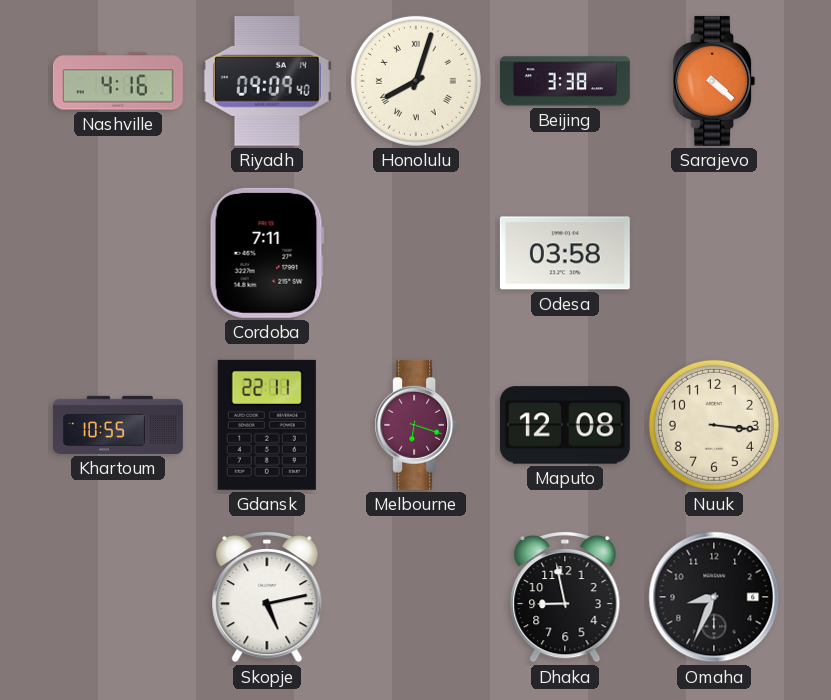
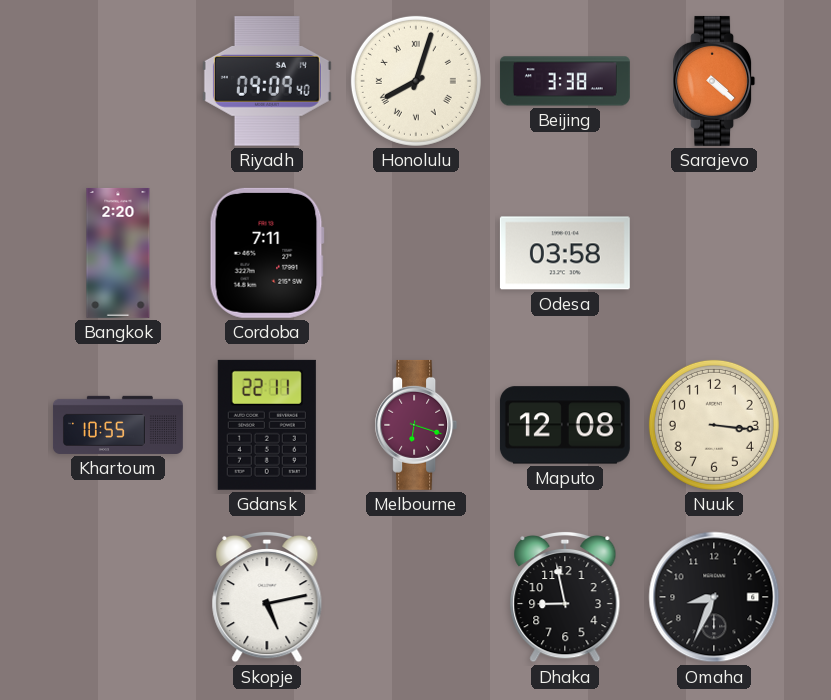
Nashville: 4:16 -> none
Bangkok: none -> 2:20
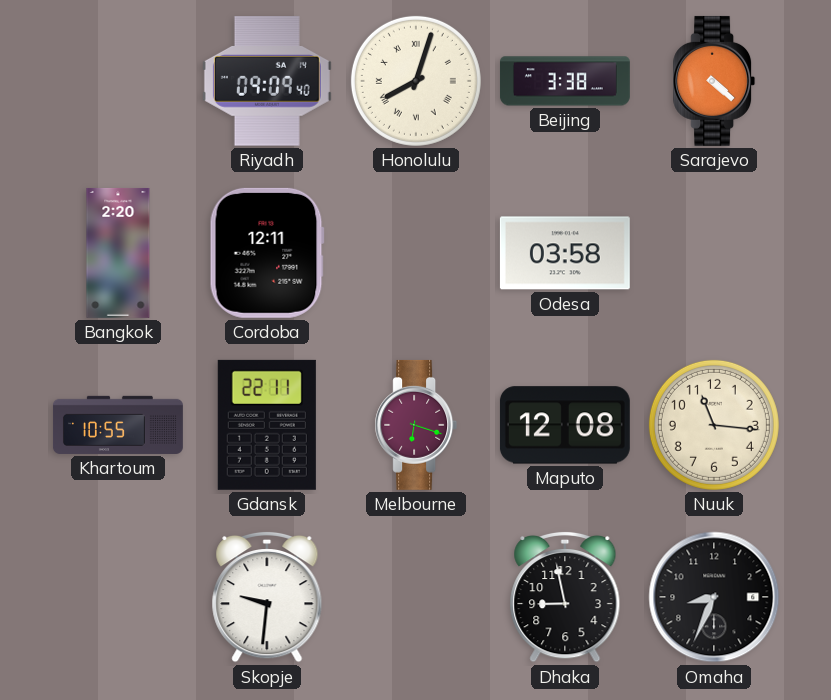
Cordoba: 7:11 -> 12:11
Nuuk: 3:16 -> 11:16
Skopje: 5:13 -> 9:31
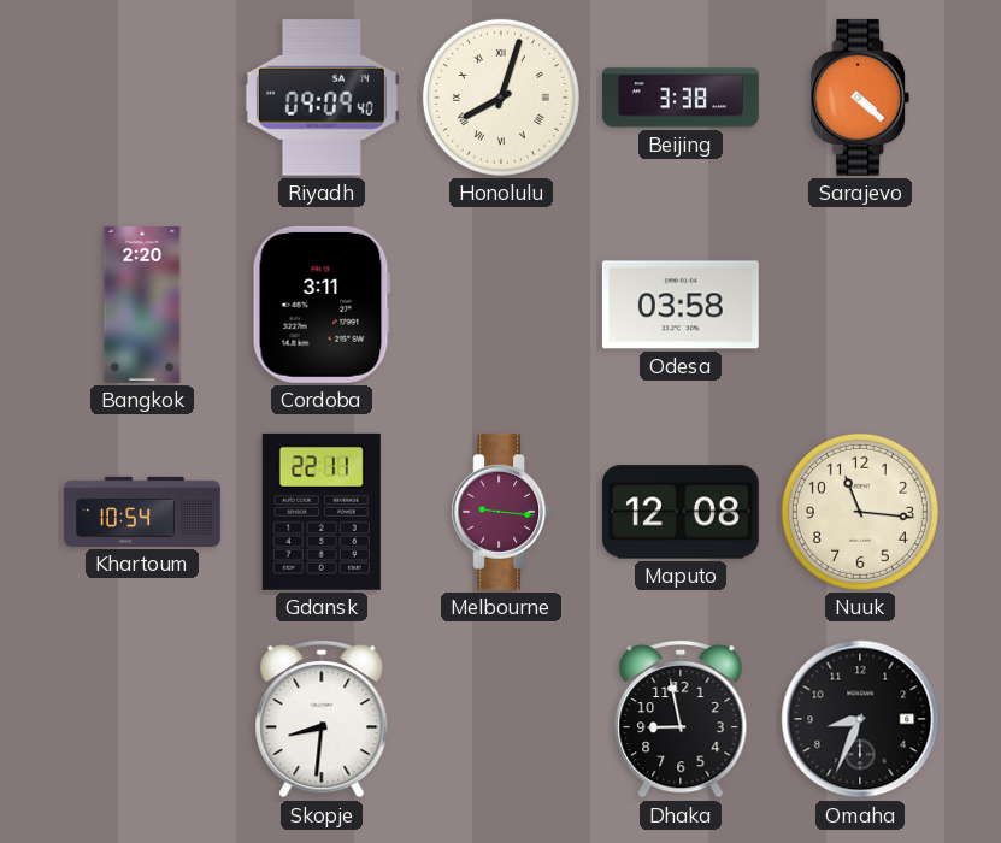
Cordoba: 12:11 -> 3:11
Khartoum: 10:55 -> 10:54
Melbourne: 6:18 -> 9:16
Skopje: 9:31 -> 8:31
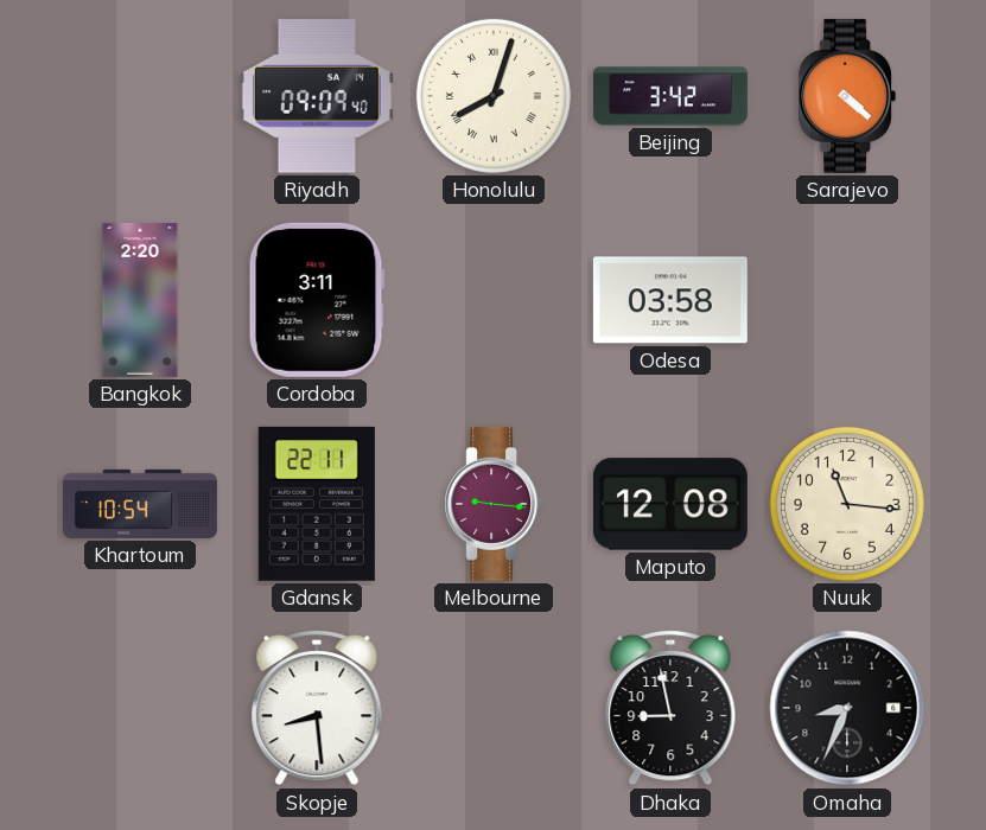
Beijing: 3:38 -> 3:42
Skopje: 8:31 -> 8:29
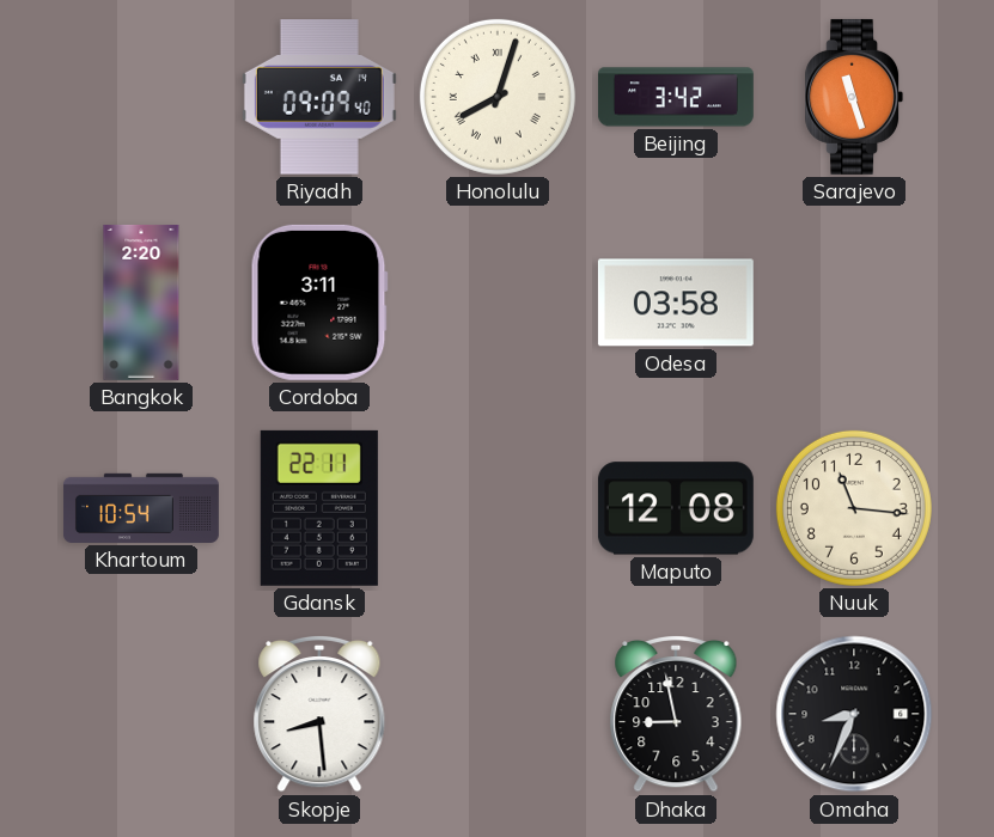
Sarajevo: 4:22 -> 11:27
Melbourne: 9:16 -> none
